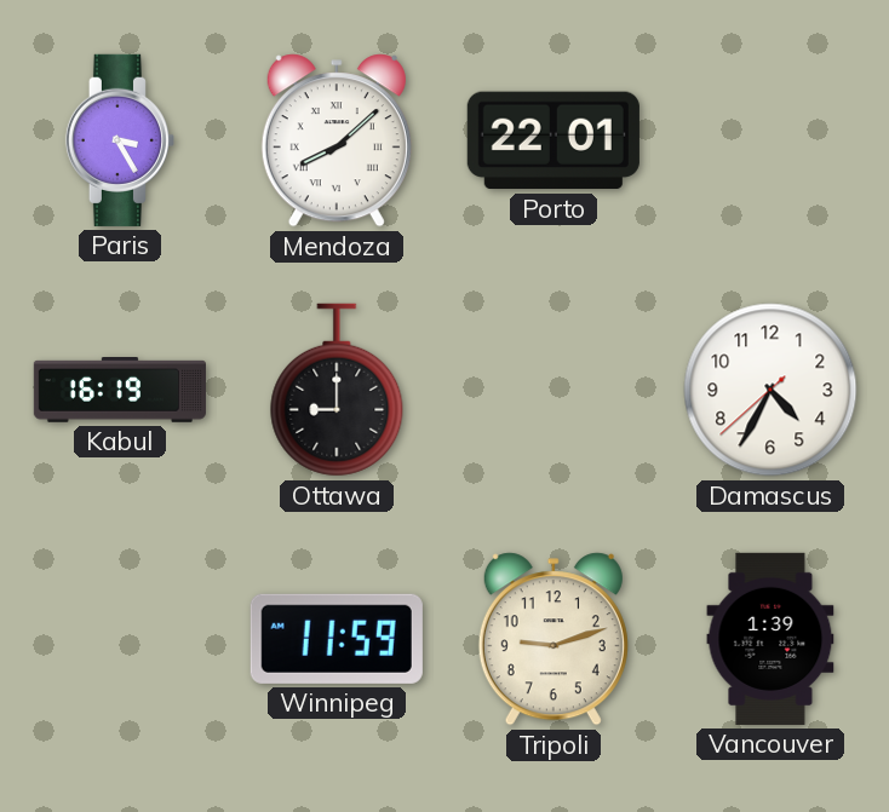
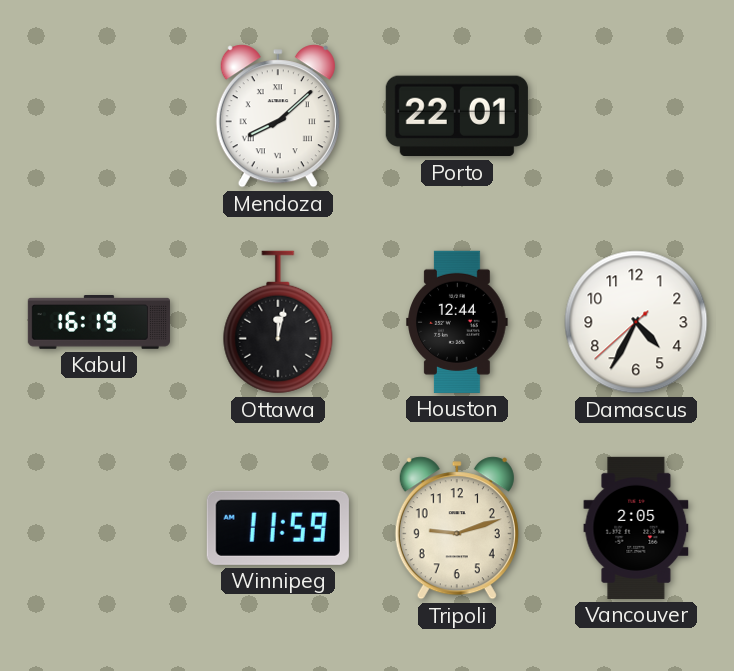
Paris: 3:25 -> none
Ottawa: 9:00 -> 12:02
Houston: none -> 12:44
Vancouver: 1:39 -> 2:05
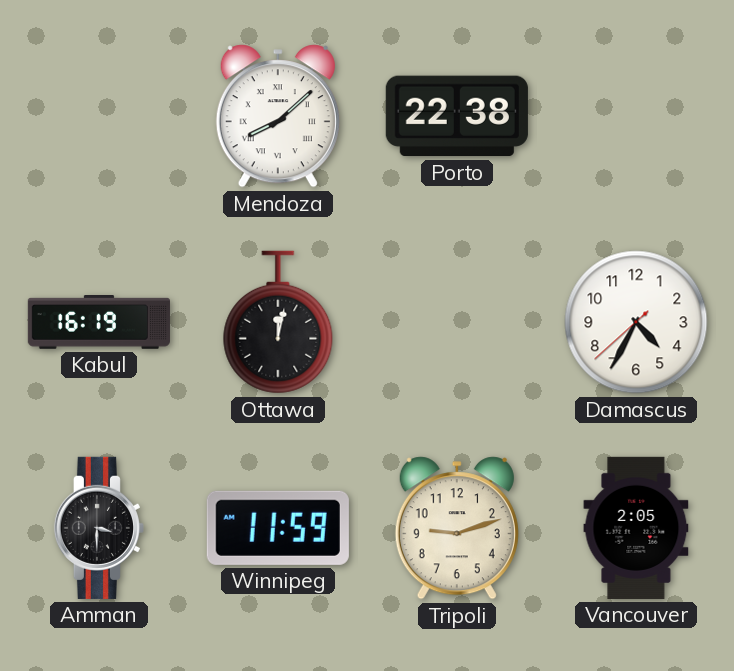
Porto: 22:01 -> 22:38
Houston: 12:44 -> none
Amman: none -> 3:30
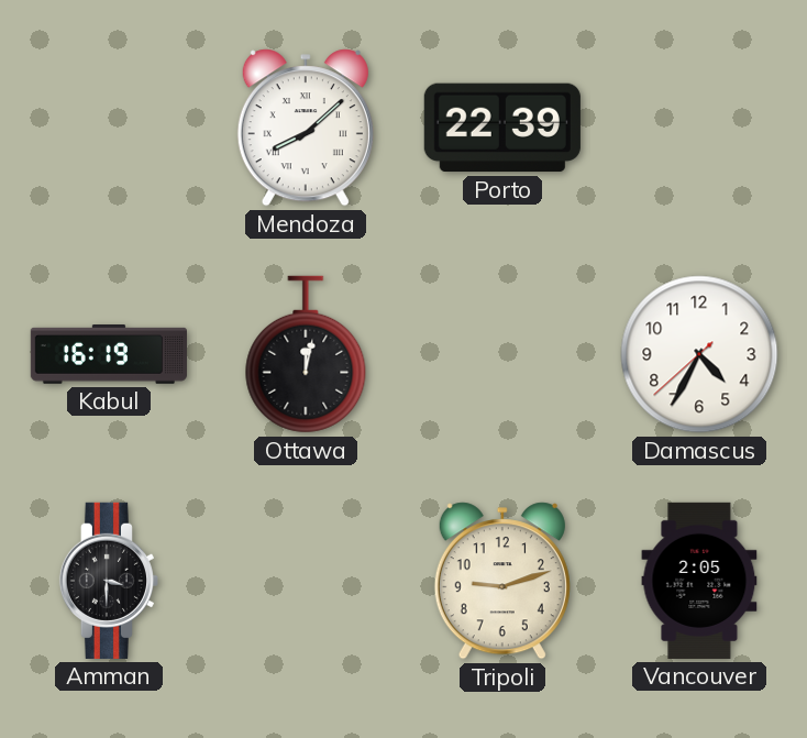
Porto: 22:38 -> 22:39
Winnipeg: 11:59 -> none
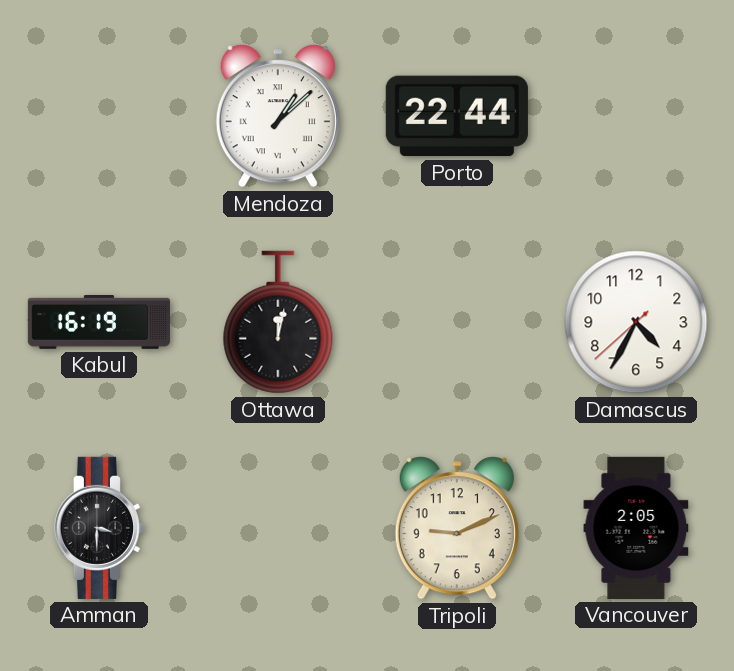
Mendoza: 8:08 -> 1:08
Porto: 22:39 -> 22:44
Tripoli: 9:12 -> 9:11
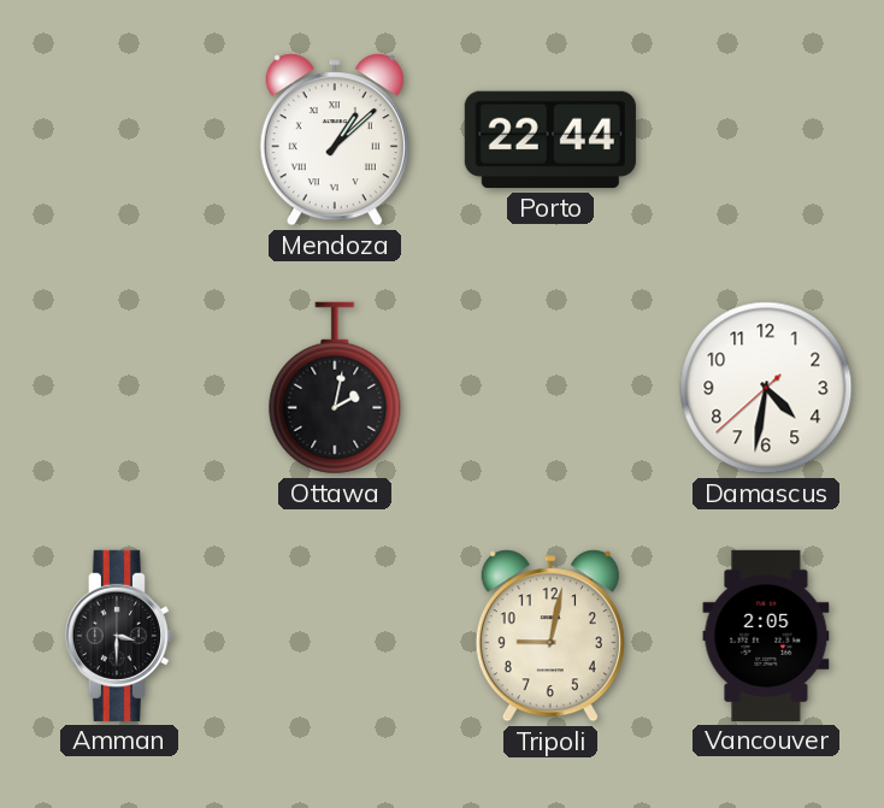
Kabul: 16:19 -> none
Ottawa: 12:02 -> 2:02
Damascus: 4:34 -> 4:31
Tripoli: 9:11 -> 9:02
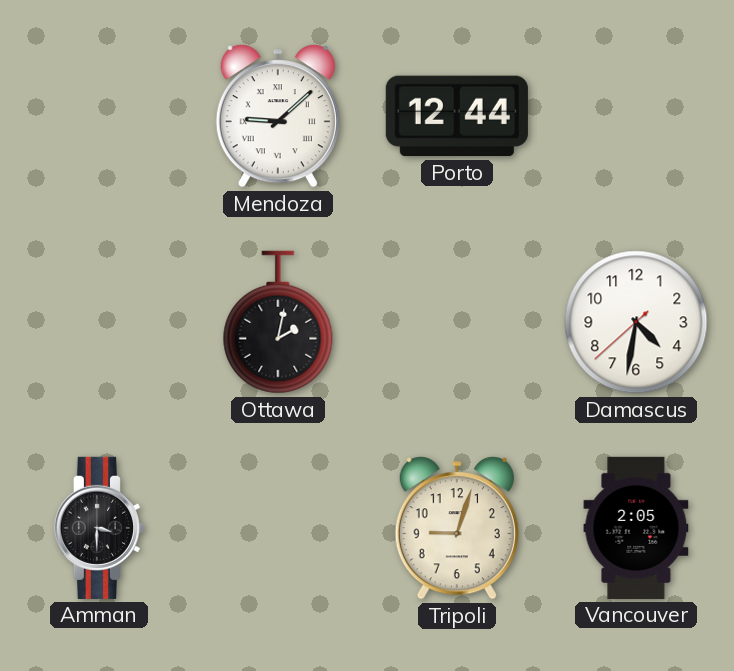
Mendoza: 1:08 -> 9:08
Porto: 22:44 -> 12:44
Tripoli: 9:02 -> 9:03
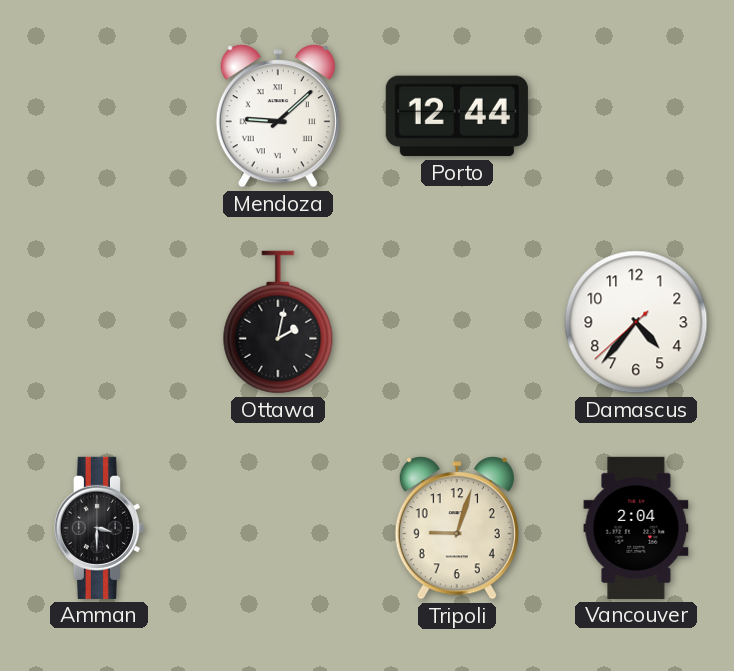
Damascus: 4:31 -> 4:36
Vancouver: 2:05 -> 2:04
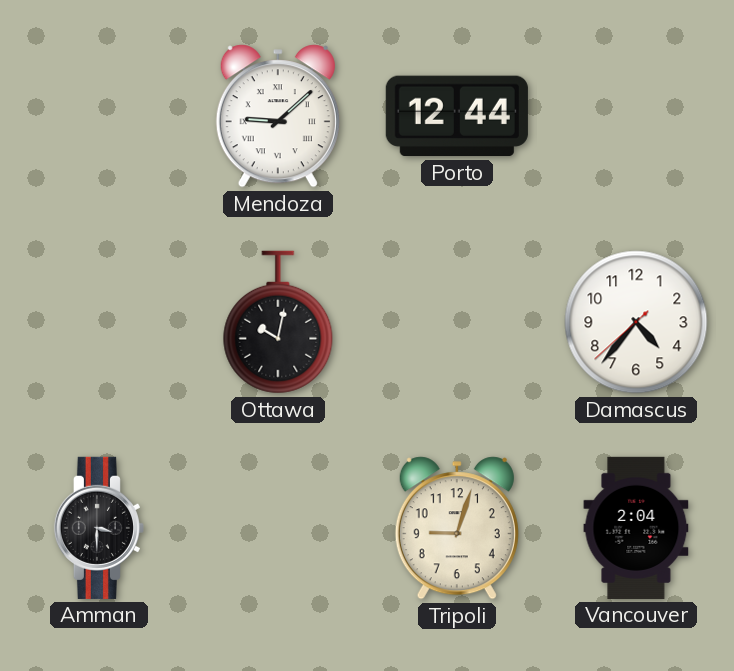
Ottawa: 2:02 -> 10:02
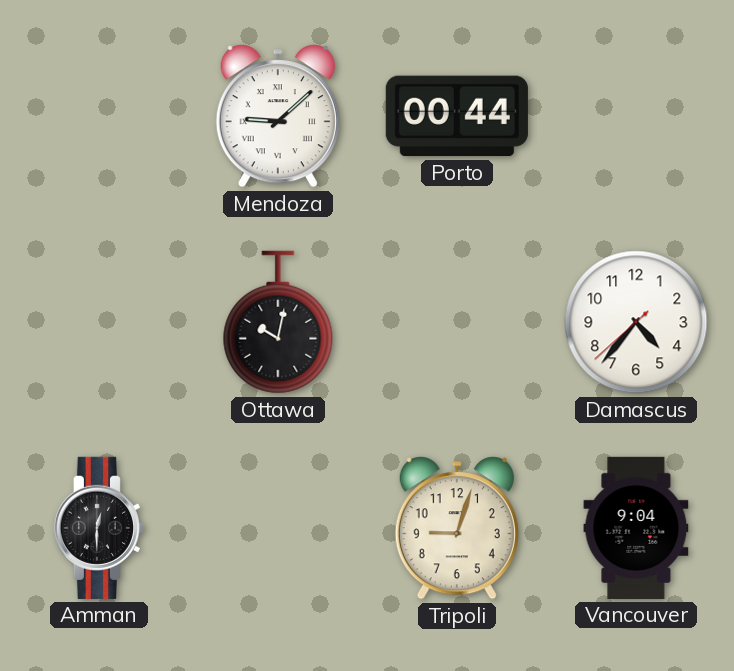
Porto: 12:44 -> 00:44
Amman: 3:30 -> 12:30
Vancouver: 2:04 -> 9:04
